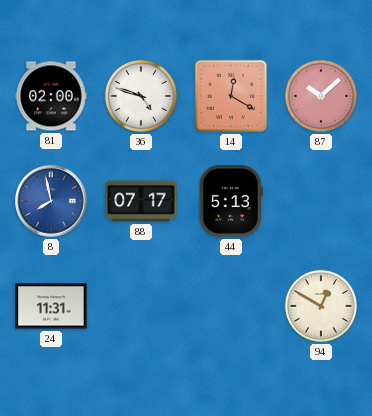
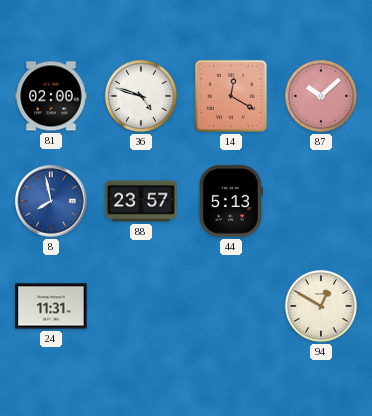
88: 07:17 -> 23:57
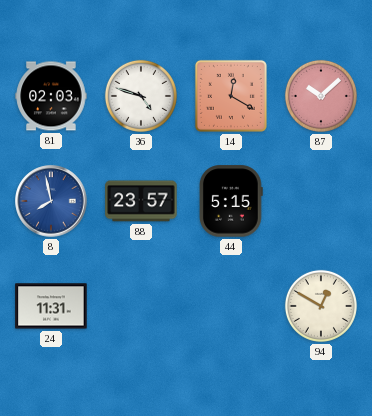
81: 02:00 -> 02:03
44: 5:13 -> 5:15
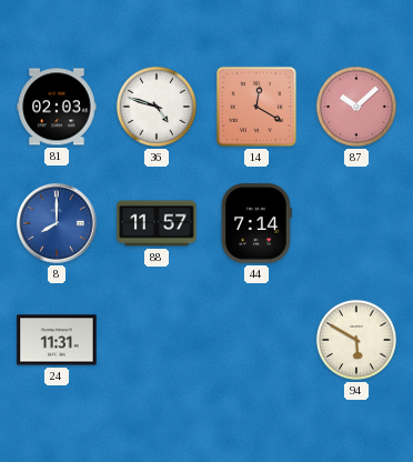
8: 7:58 -> 8:00
88: 23:57 -> 11:57
44: 5:15 -> 7:14
94: 12:50 -> 5:50
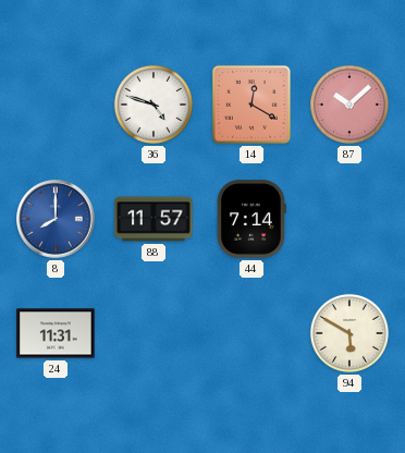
81: 02:03 -> none
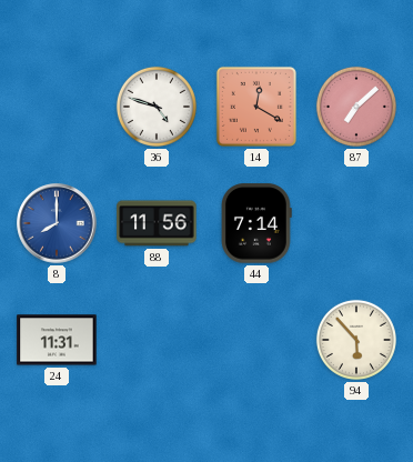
87: 10:08 -> 7:08
88: 11:57 -> 11:56
94: 5:50 -> 5:53
